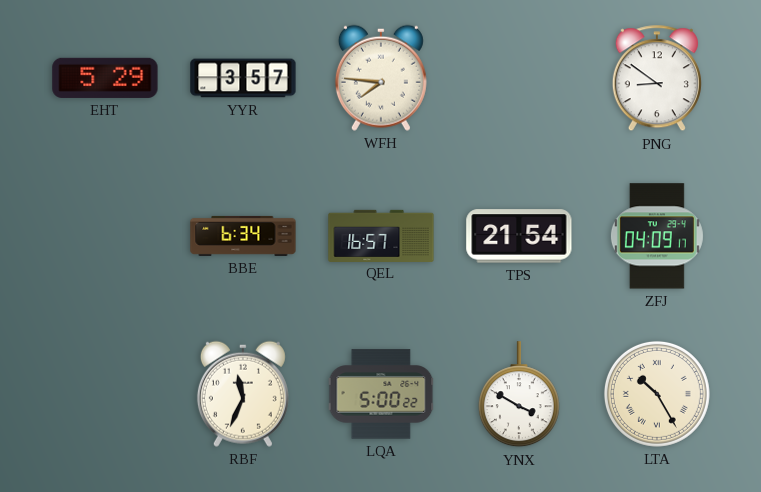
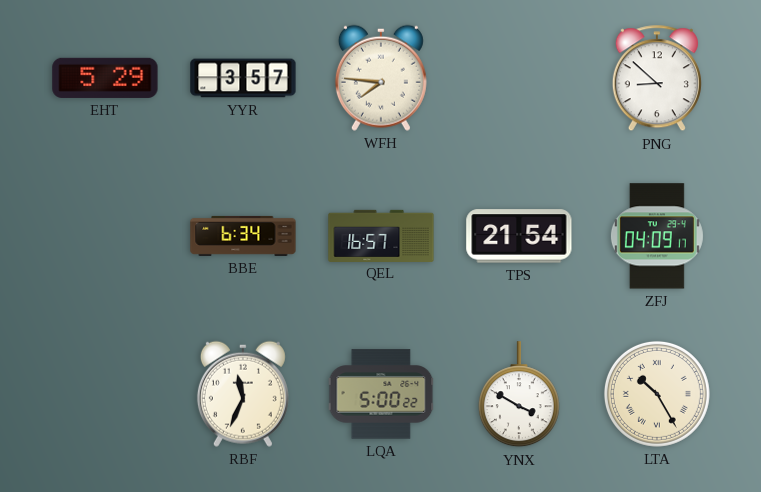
PNG: 8:51 -> 8:52
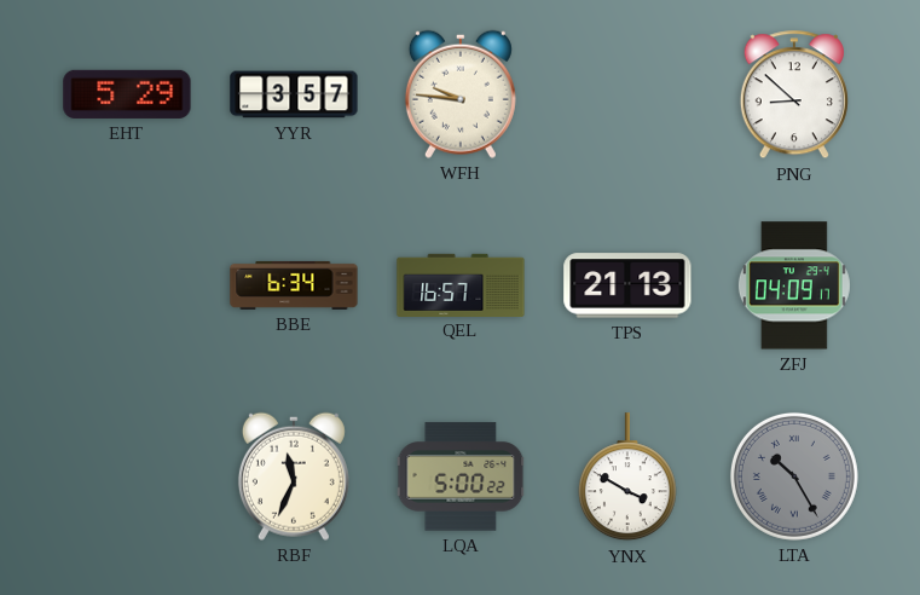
WFH: 7:46 -> 9:46
TPS: 21:54 -> 21:13
LTA dial: cream -> grey
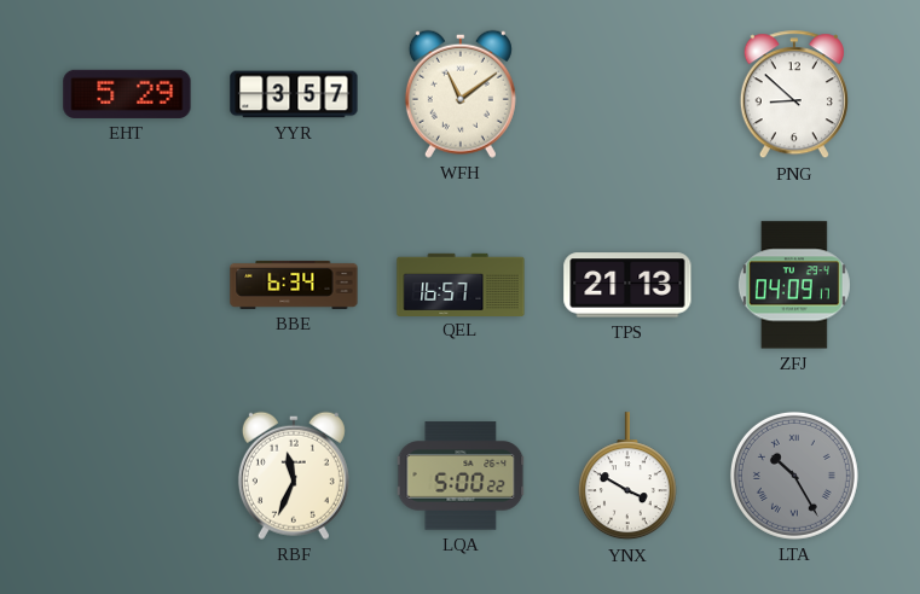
WFH: 9:46 -> 11:09
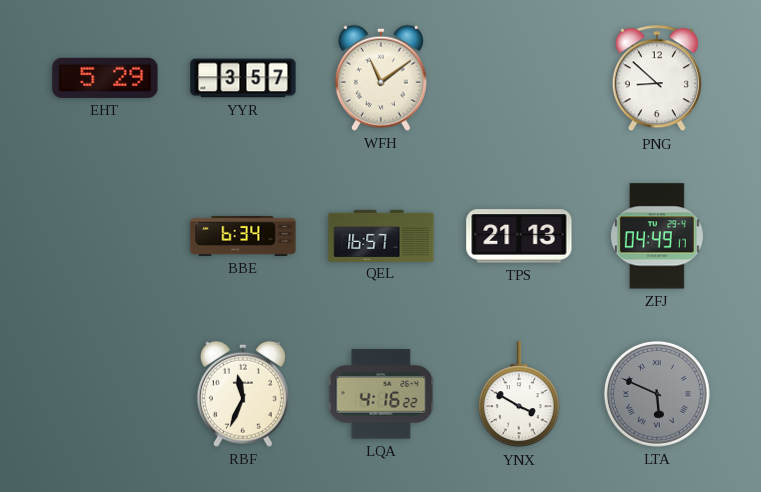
ZFJ: 04:09 -> 04:49
LQA: 5:00 -> 4:16
LTA: 10:25 -> 5:49
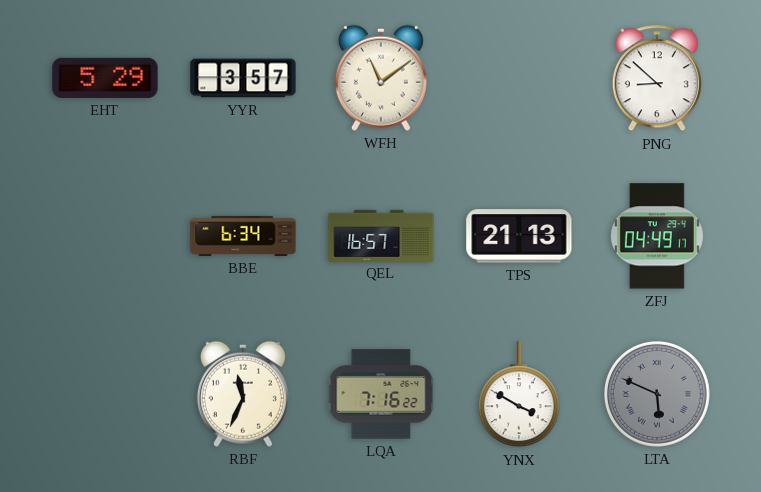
LQA: 4:16 -> 7:16
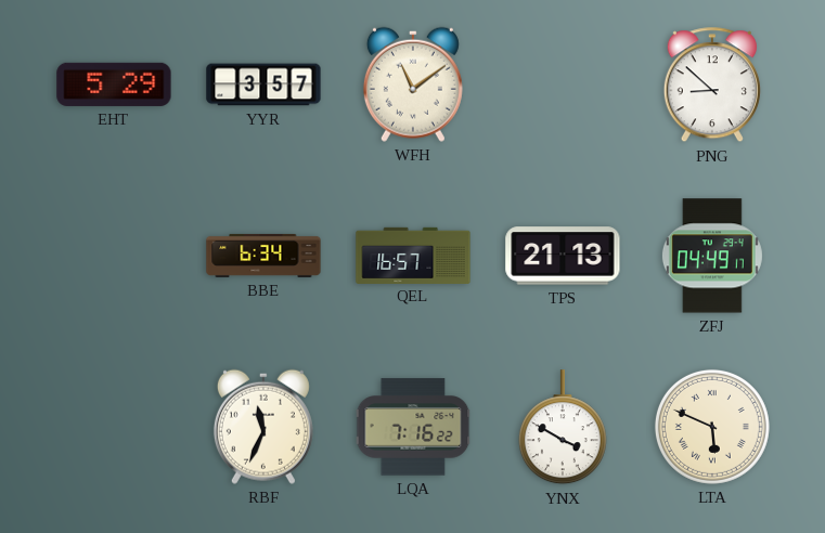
LTA dial: grey -> cream
